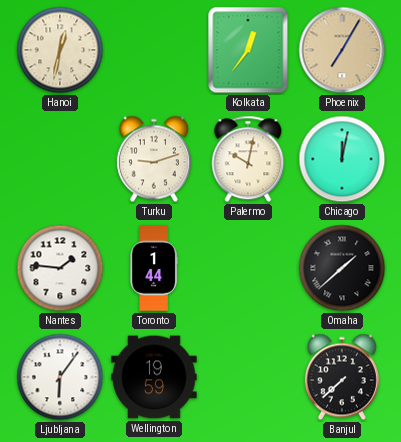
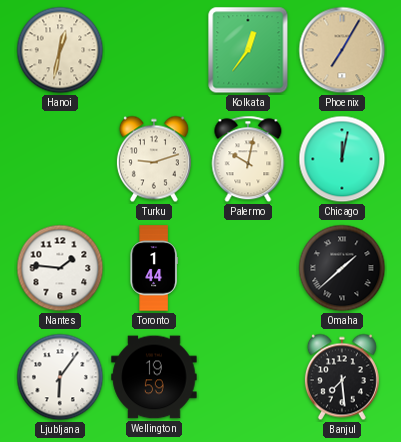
Banjul: 7:38 -> 7:29
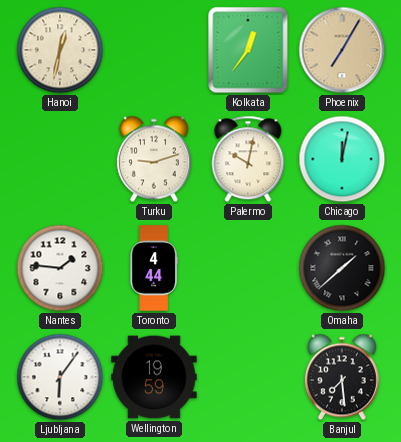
Toronto: 1:44 -> 4:44
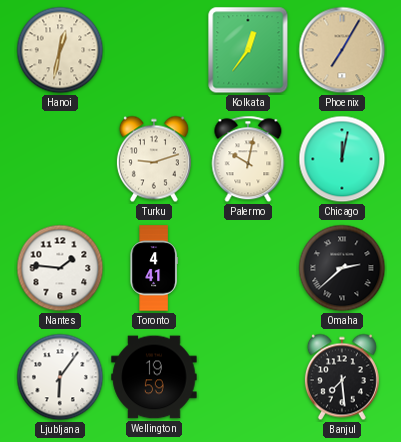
Toronto: 4:44 -> 4:41
Omaha: 1:38 -> 2:38
